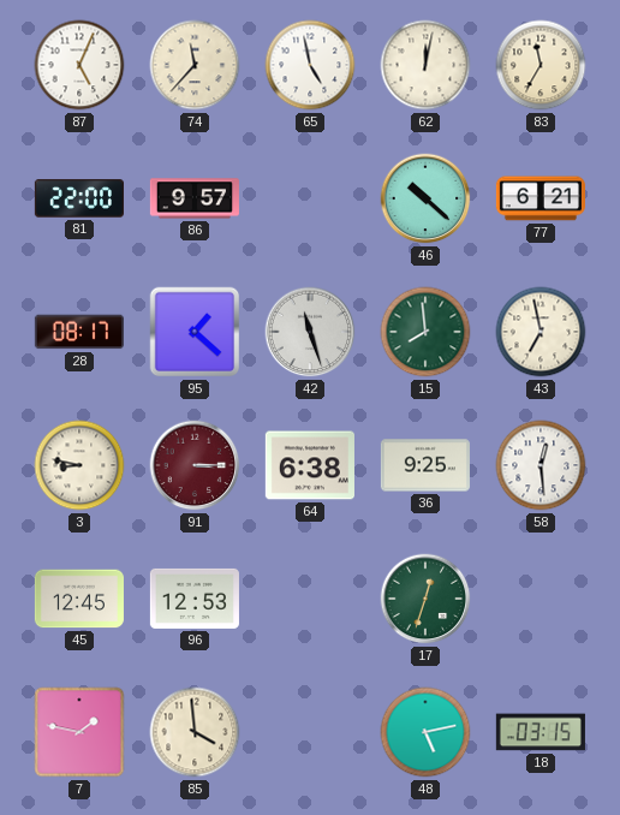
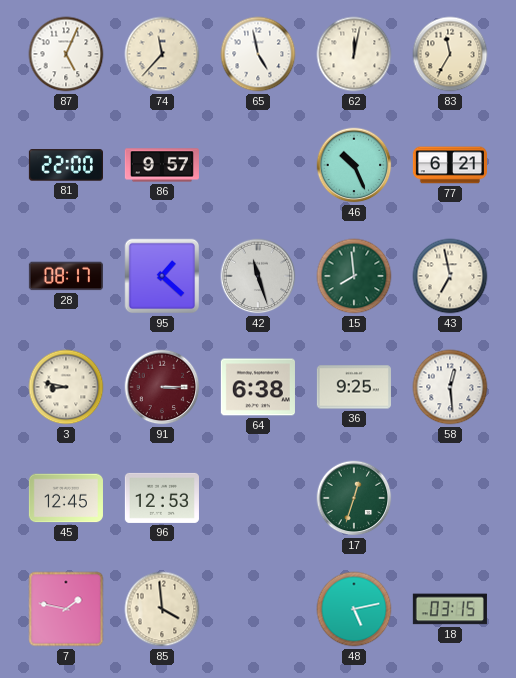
46: 10:22 -> 10:26
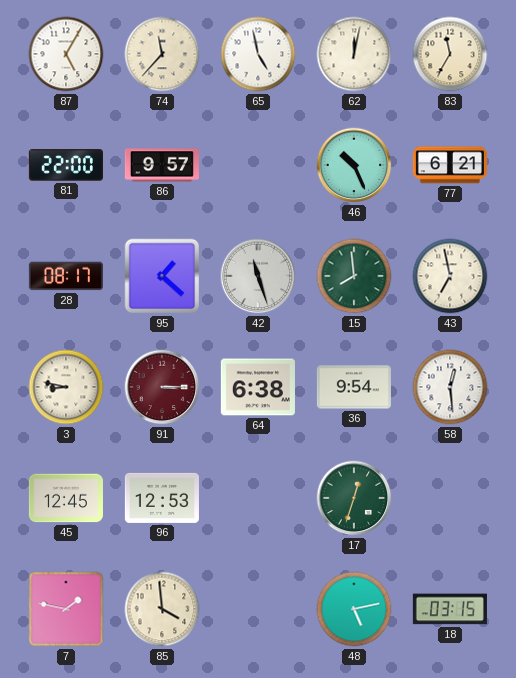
87: 5:04 -> 5:05
36: 9:25 -> 9:54
